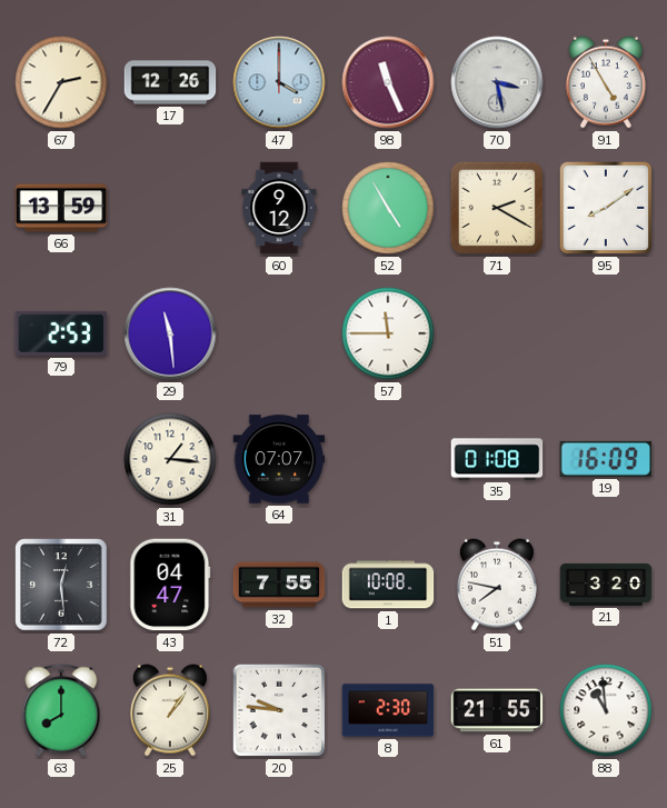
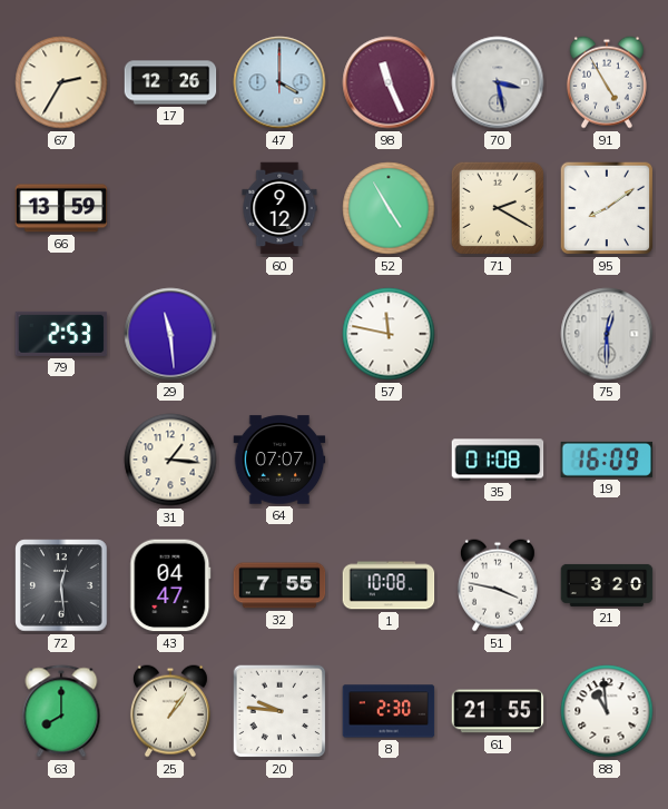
57: 11:45 -> 11:47
75: none -> 12:30
51: 7:47 -> 3:47
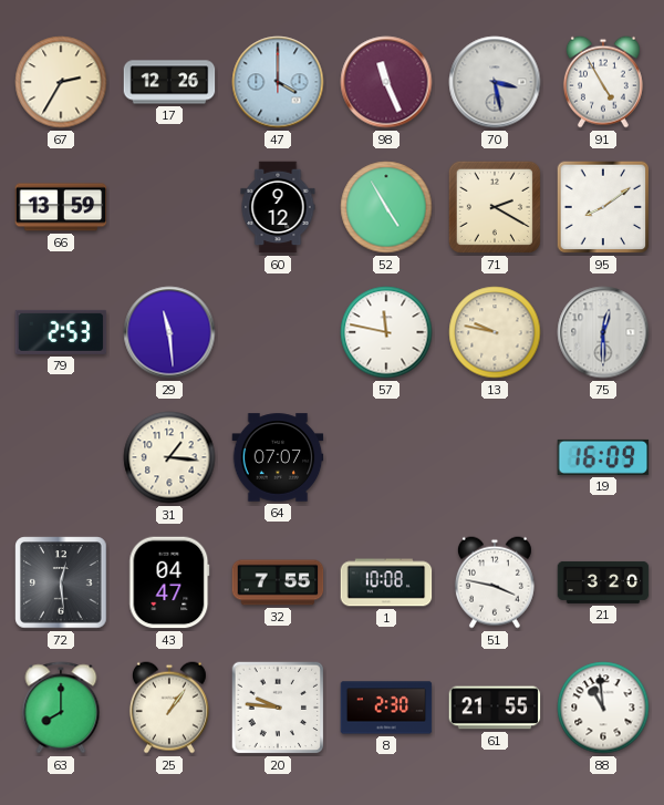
13: none -> 9:47
35: 01:08 -> none
